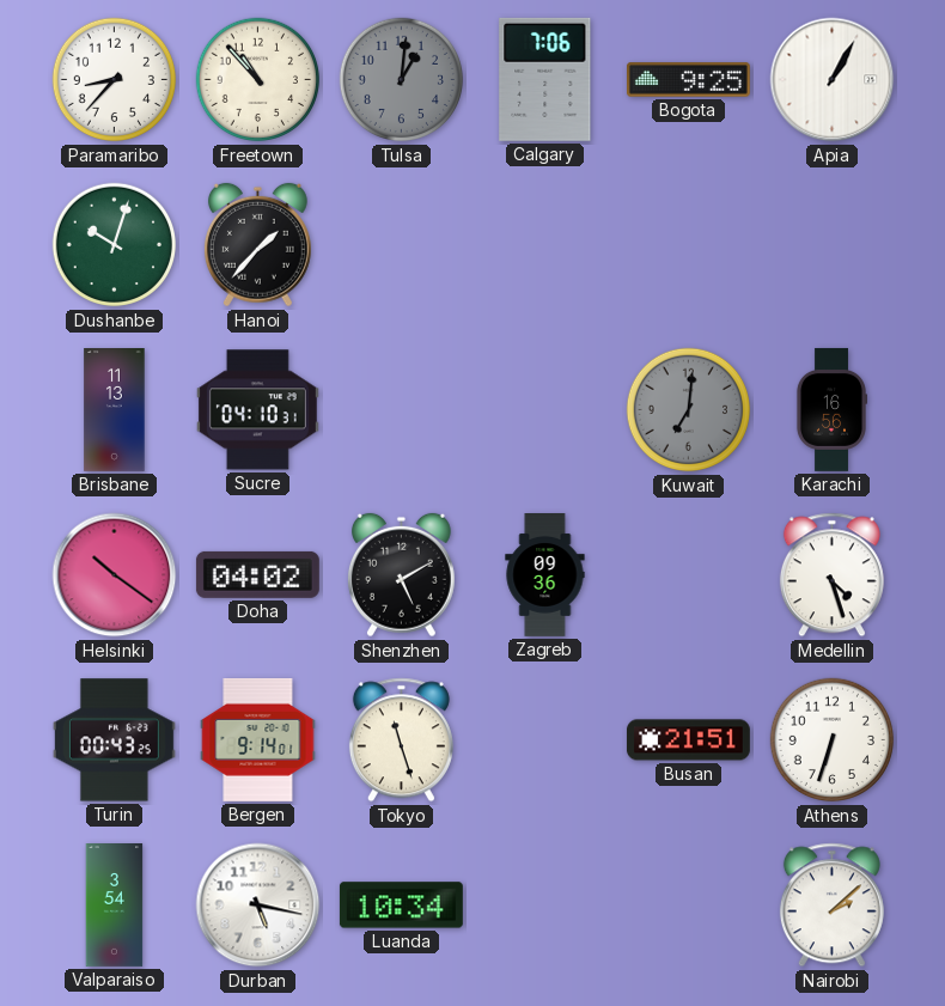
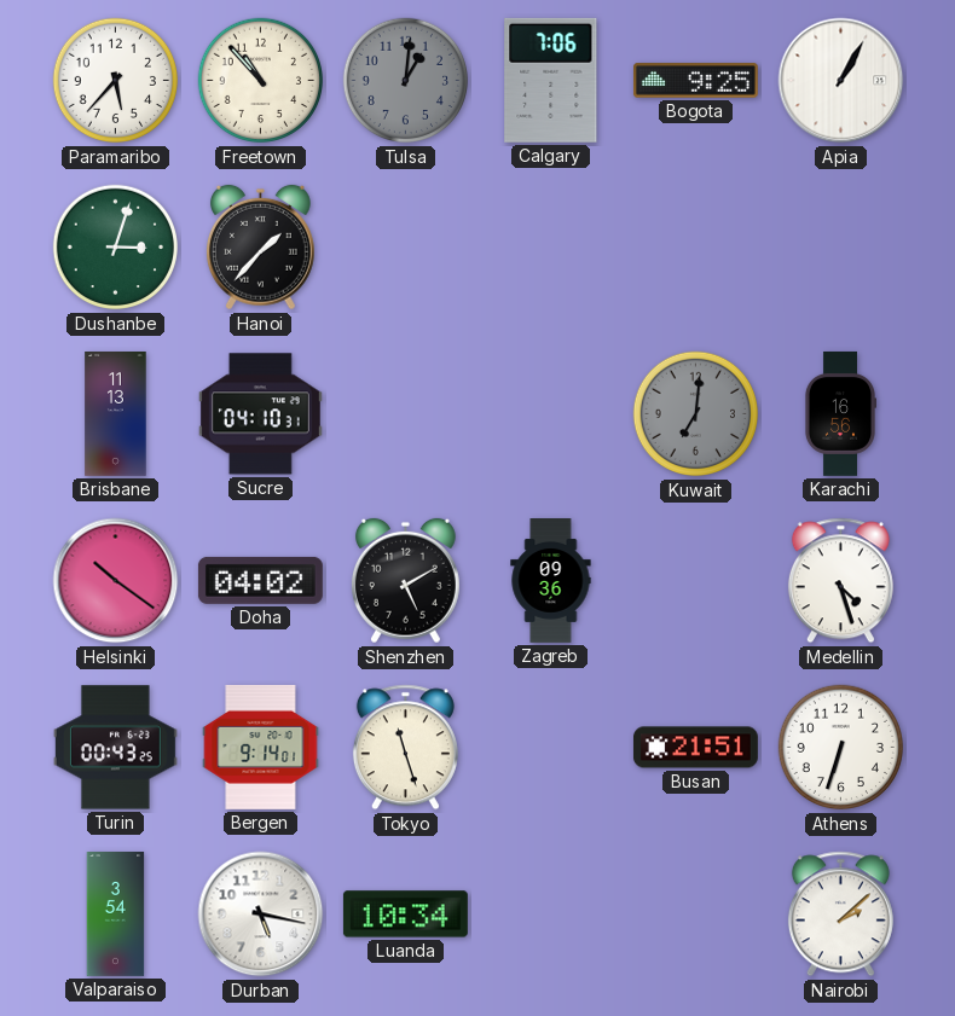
Paramaribo: 8:37 -> 5:37
Dushanbe: 10:03 -> 3:03
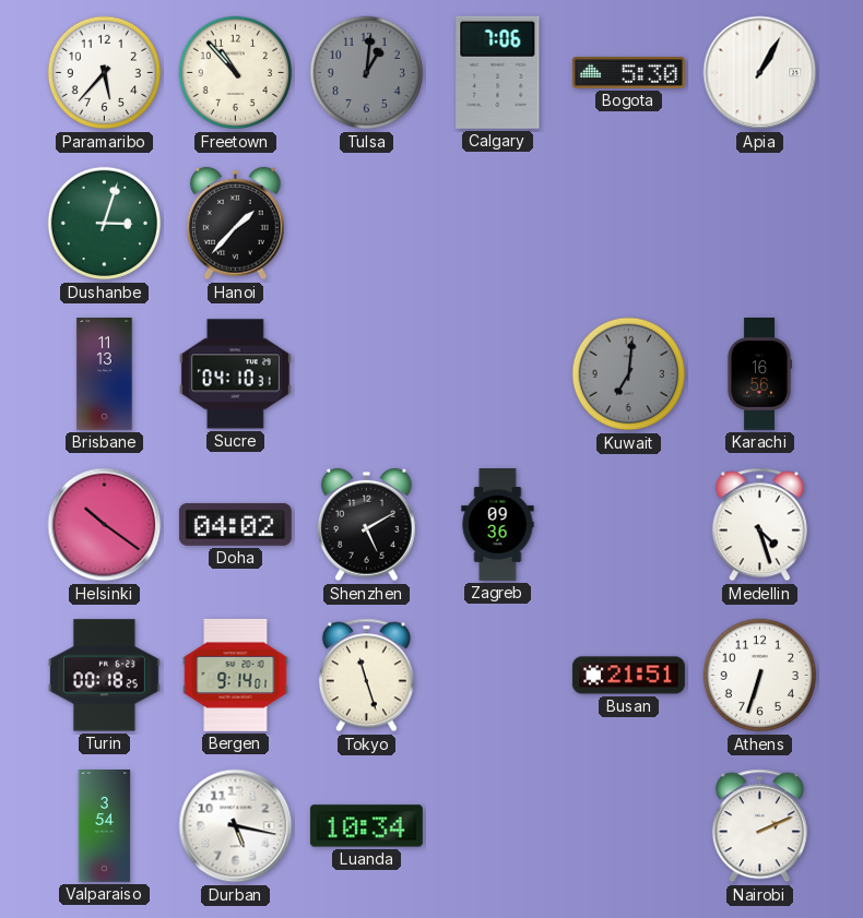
Bogota: 9:25 -> 5:30
Turin: 00:43 -> 00:18
Nairobi: 2:08 -> 2:11
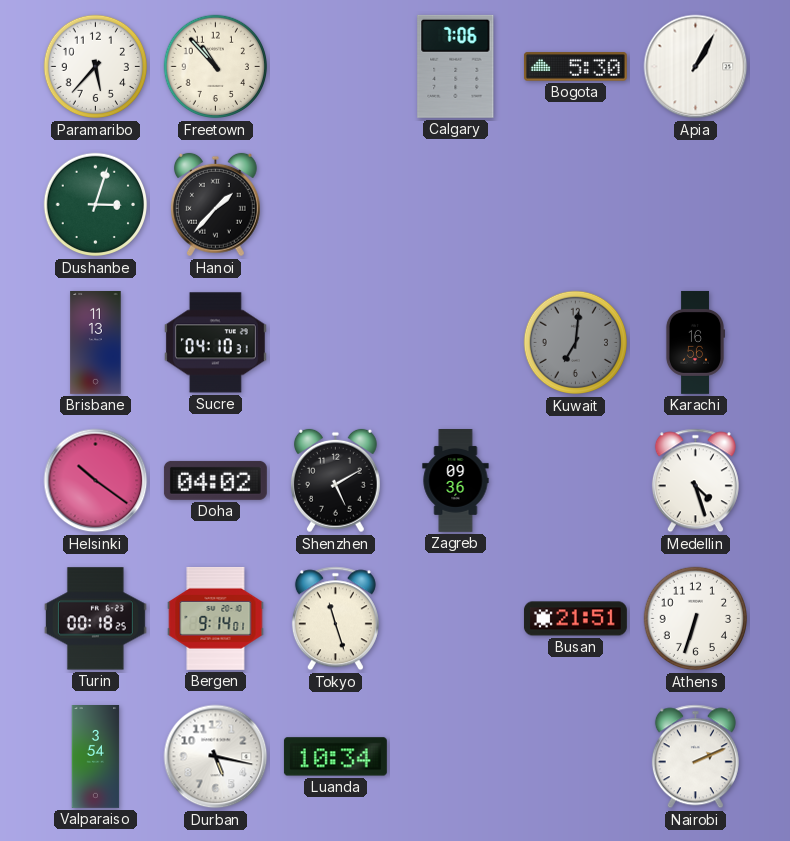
Tulsa: 1:01 -> none
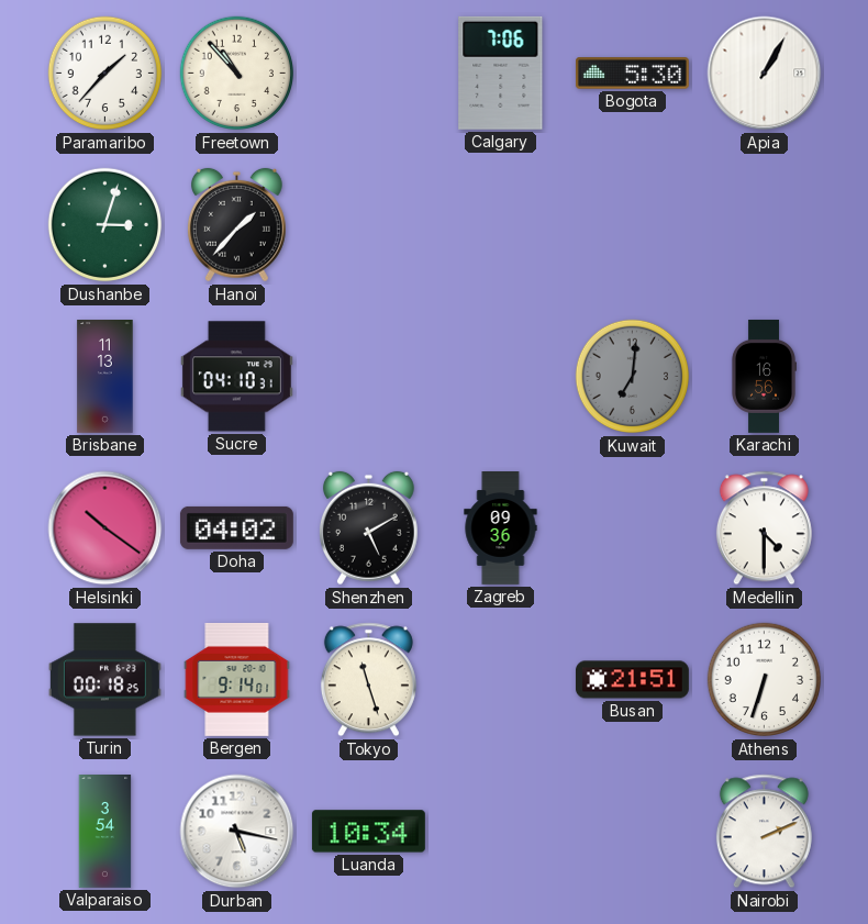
Paramaribo: 5:37 -> 1:37
Medellin: 4:27 -> 4:30
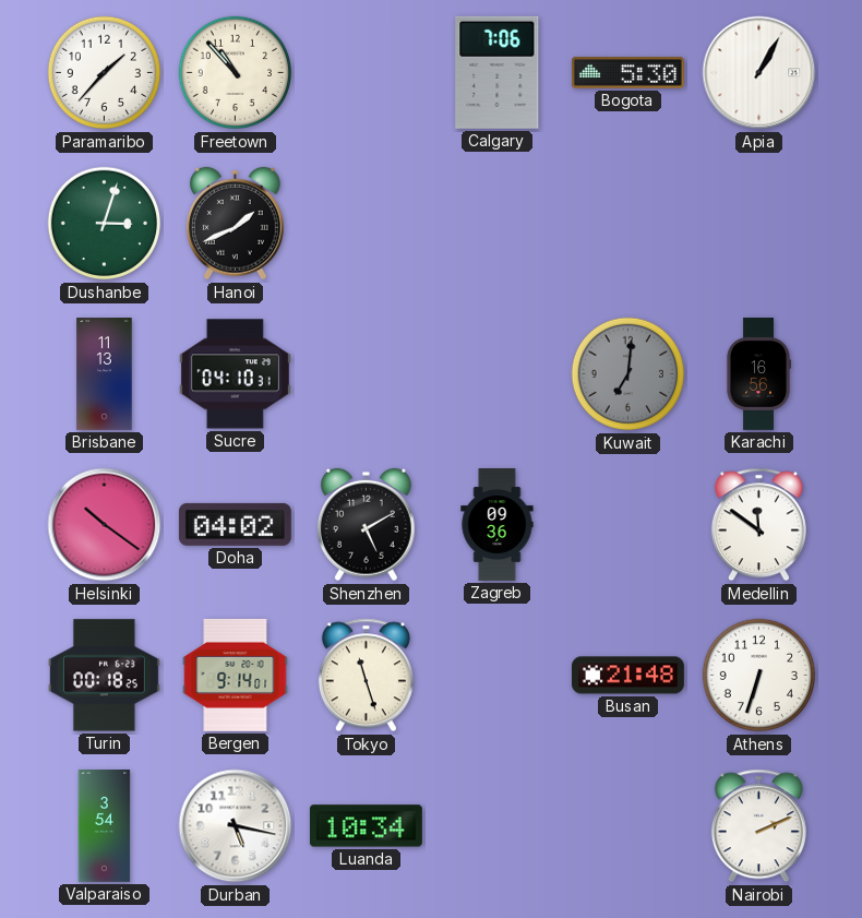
Hanoi: 1:37 -> 1:41
Medellin: 4:30 -> 11:51
Busan: 21:51 -> 21:48
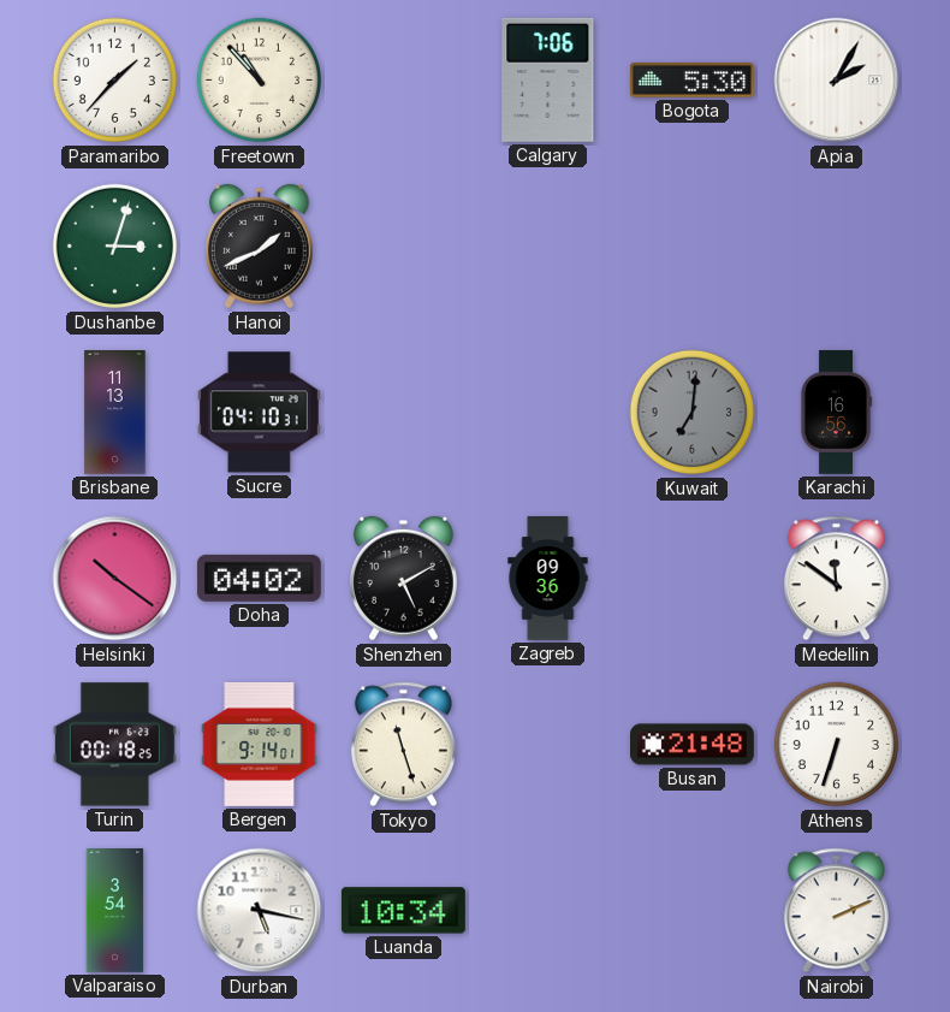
Apia: 1:05 -> 2:05
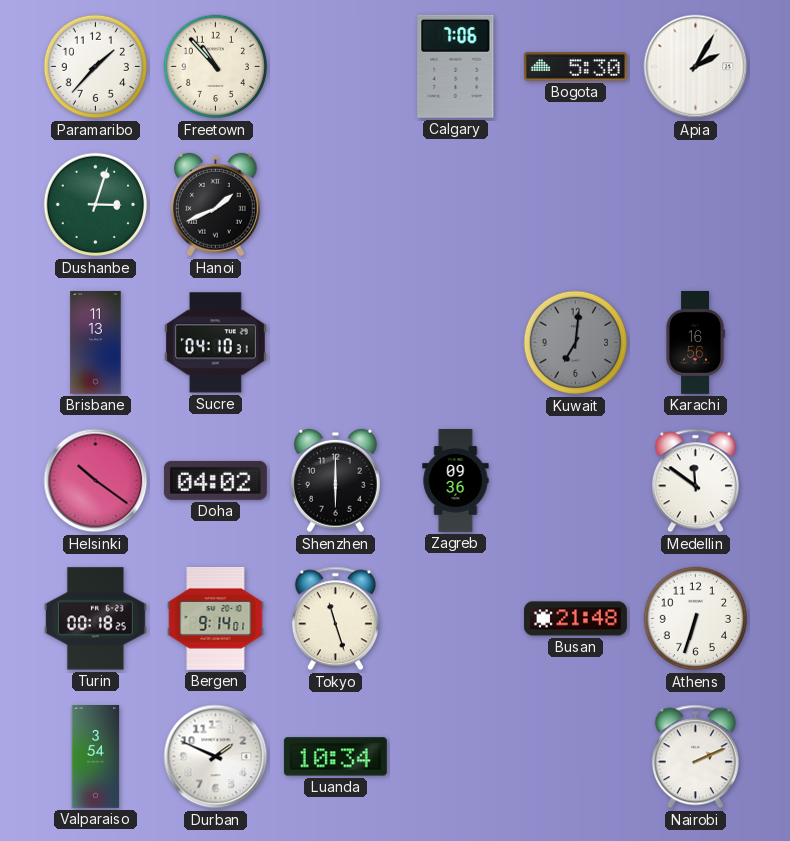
Shenzhen: 5:10 -> 6:00
Durban: 5:17 -> 1:49
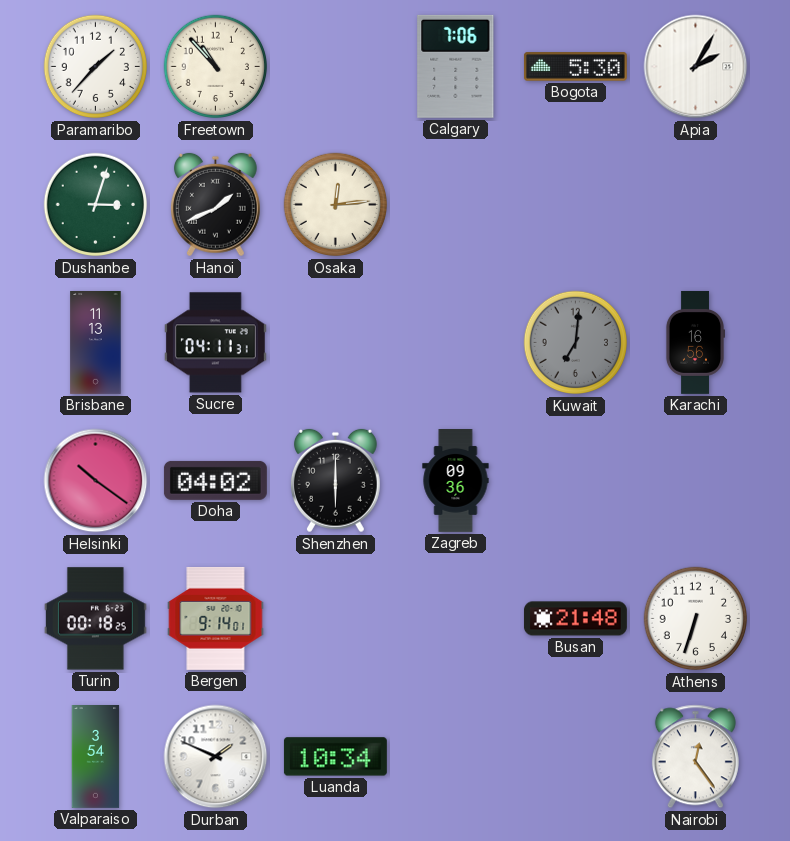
Osaka: none -> 12:14
Sucre: 04:10 -> 04:11
Medellin: 11:51 -> none
Tokyo: 11:27 -> none
Nairobi: 2:11 -> 12:24
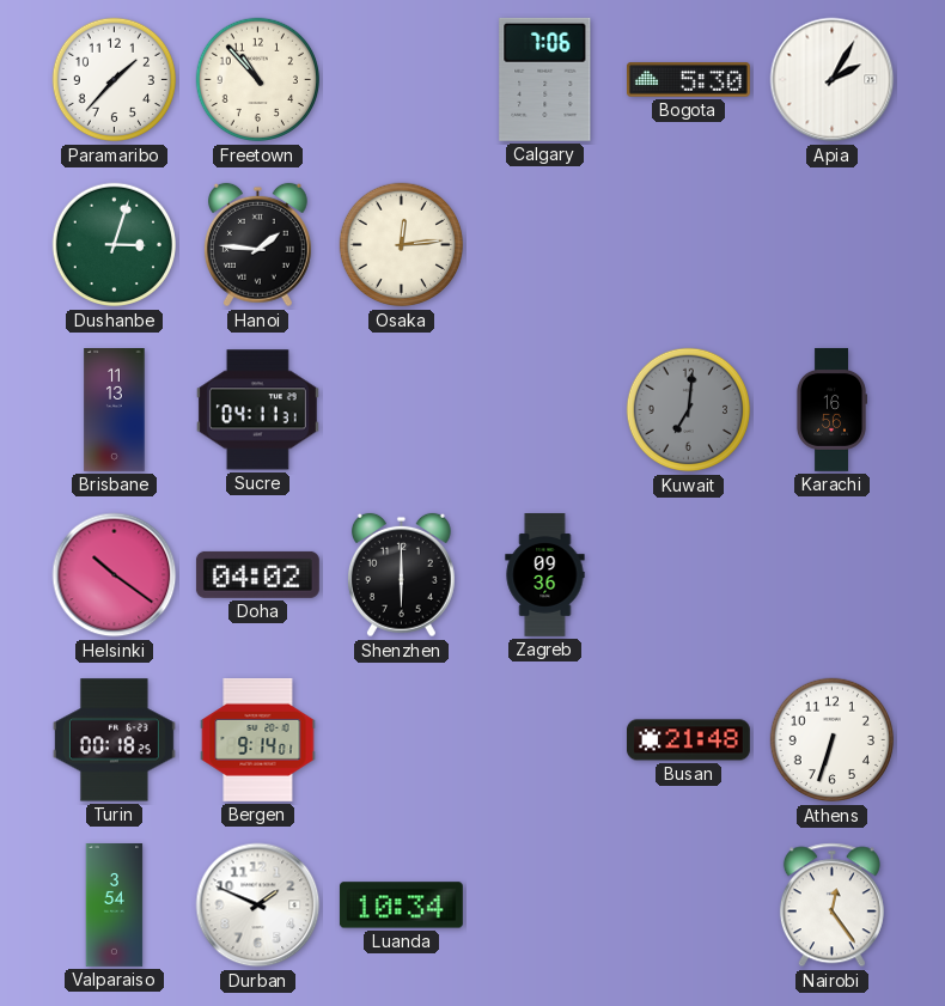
Hanoi: 1:41 -> 1:46
